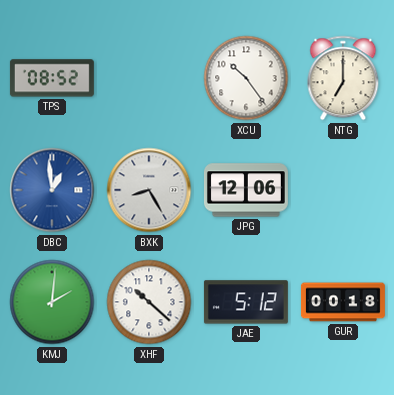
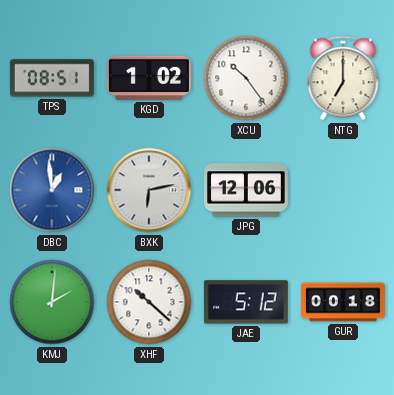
TPS: 08:52 -> 08:51
KGD: none -> 1:02
BXK: 8:25 -> 6:13
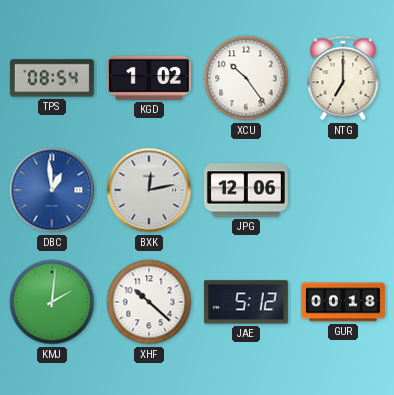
TPS: 08:51 -> 08:54
BXK: 6:13 -> 12:13
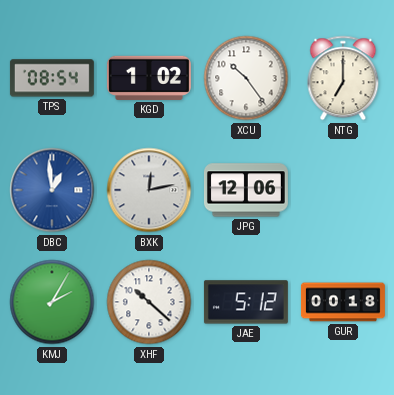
KMJ: 2:01 -> 2:05
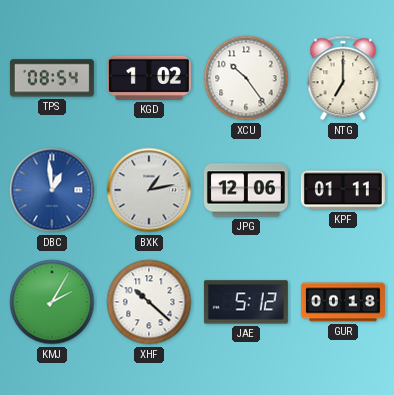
BXK: 12:13 -> 1:13
KPF: none -> 01:11
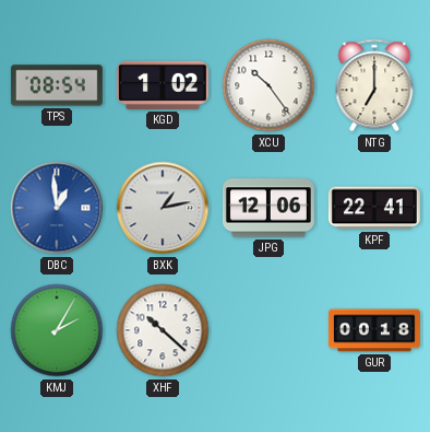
KPF: 01:11 -> 22:41
JAE: 5:12 -> none
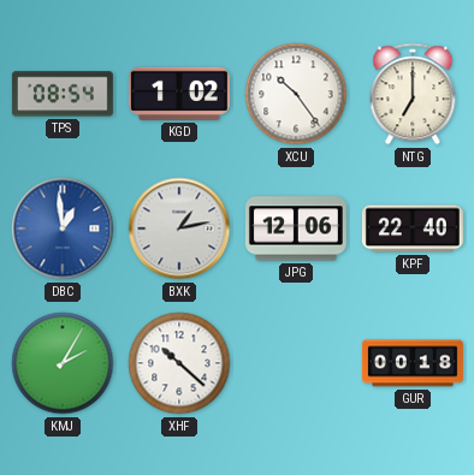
KPF: 22:41 -> 22:40
